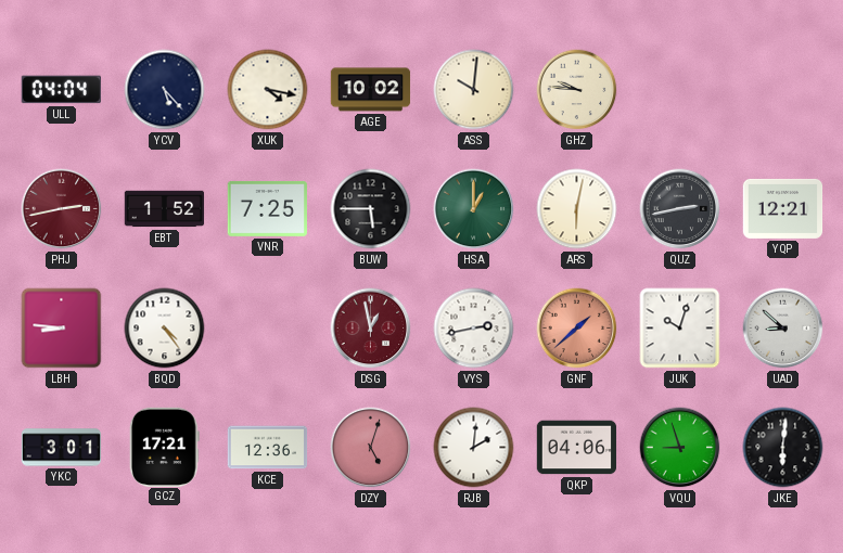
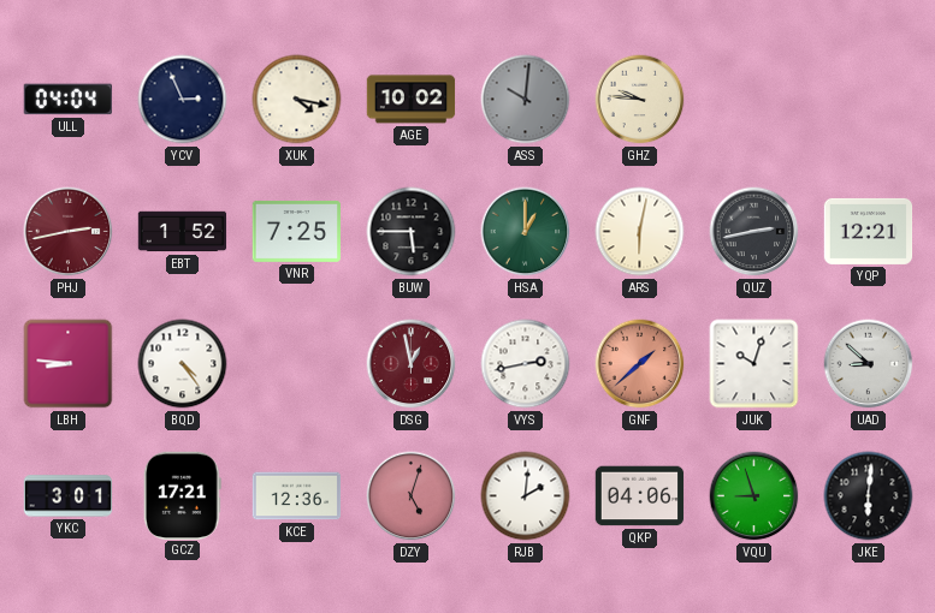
YCV: 5:23 -> 2:56
ASS dial: cream -> grey
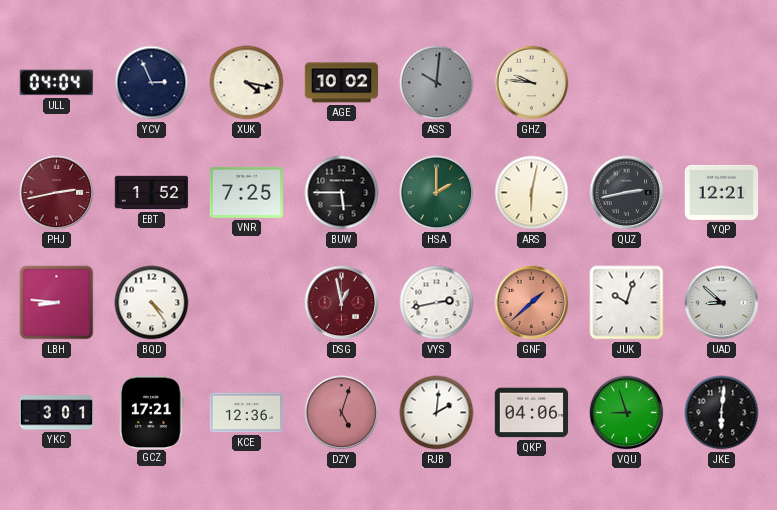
HSA: 1:00 -> 2:00
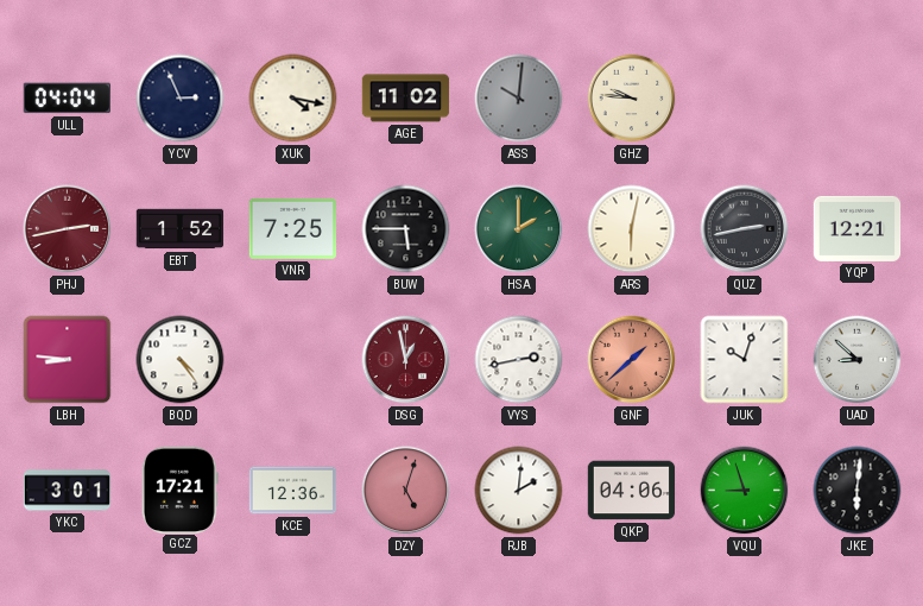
AGE: 10:02 -> 11:02
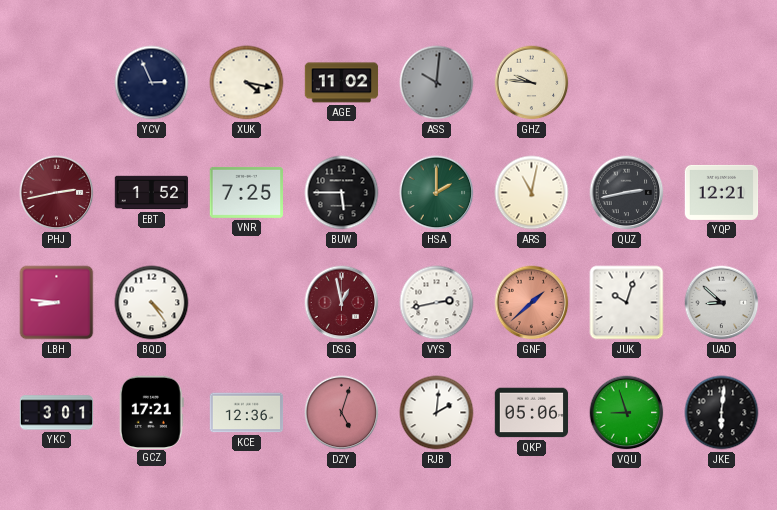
ULL: 04:04 -> none
ARS: 6:02 -> 11:02
QKP: 04:06 -> 05:06
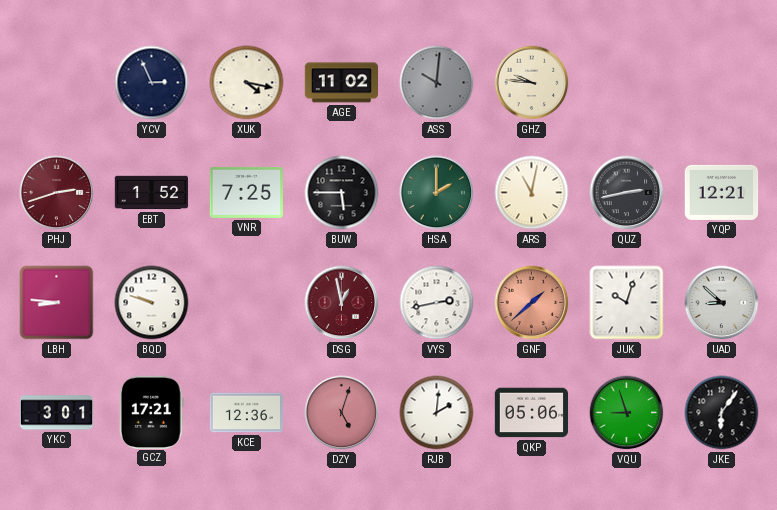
PHJ: 2:43 -> 2:42
BQD: 4:24 -> 9:48
JKE: 6:01 -> 6:06
